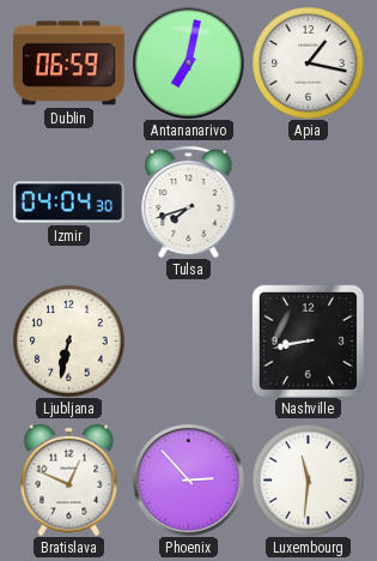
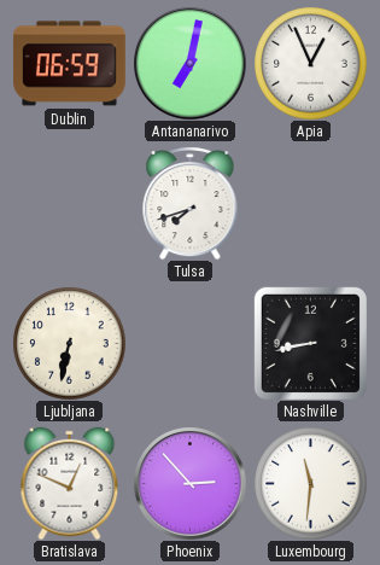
Apia: 1:17 -> 12:56
Izmir: 04:04 -> none
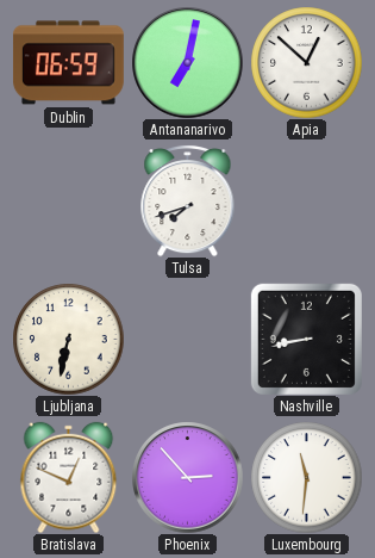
Apia: 12:56 -> 12:52
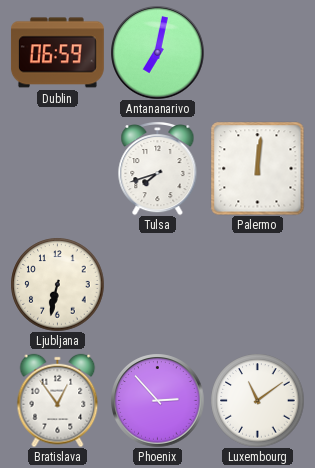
Apia: 12:52 -> none
Palermo: none -> 12:01
Nashville: 8:43 -> none
Bratislava: 12:49 -> 12:54
Luxembourg: 11:31 -> 11:09
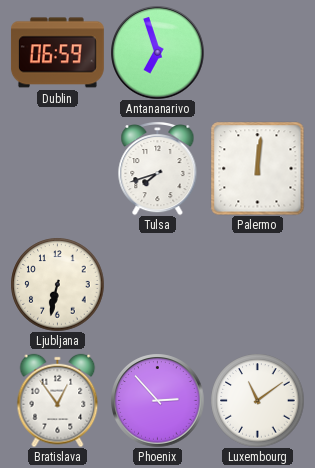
Antananarivo: 7:02 -> 6:57
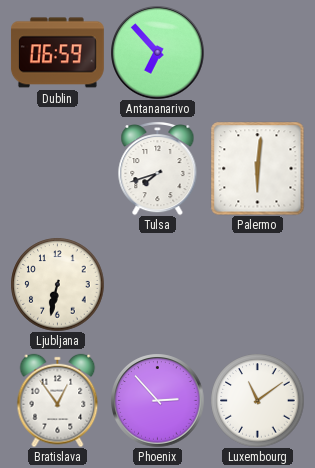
Antananarivo: 6:57 -> 6:53
Palermo: 12:01 -> 6:01
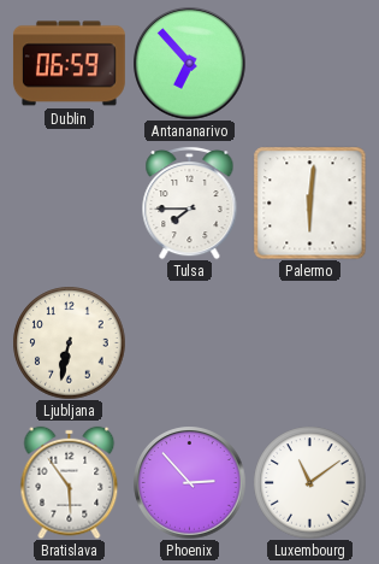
Tulsa: 7:42 -> 7:45
Bratislava: 12:54 -> 5:54
